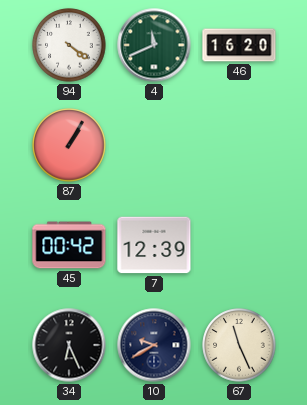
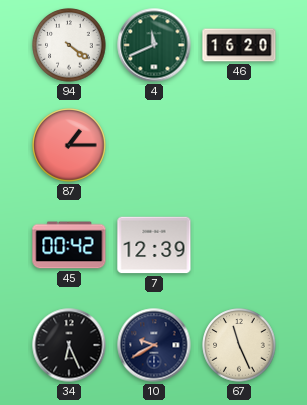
87: 1:05 -> 1:15
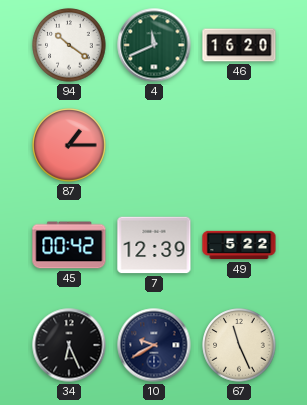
94: 4:21 -> 10:21
49: none -> 5:22
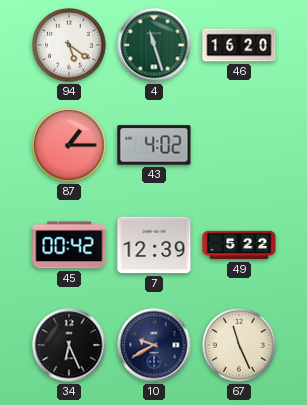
94: 10:21 -> 5:21
4: 11:41 -> 11:27
43: none -> 4:02
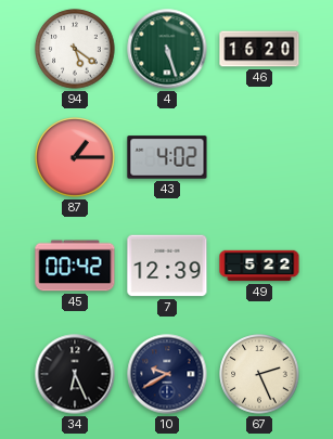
4: 11:27 -> 5:27
67: 11:26 -> 2:26
